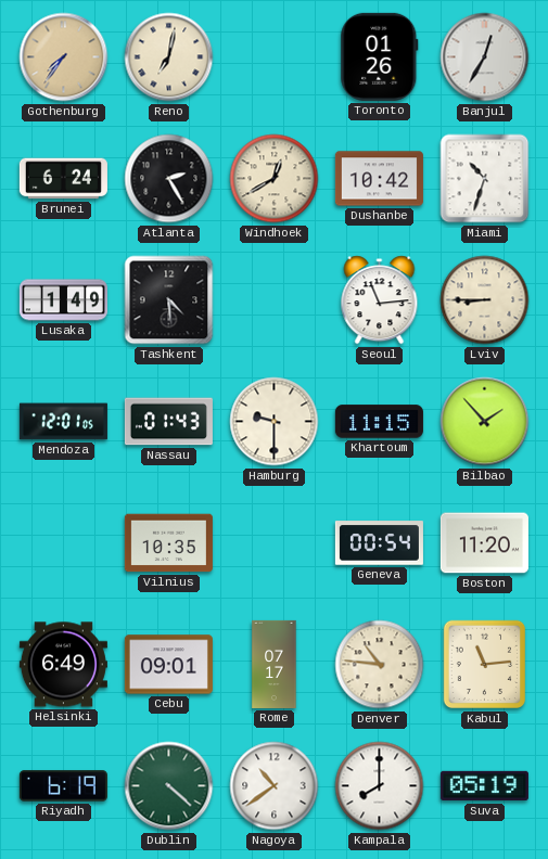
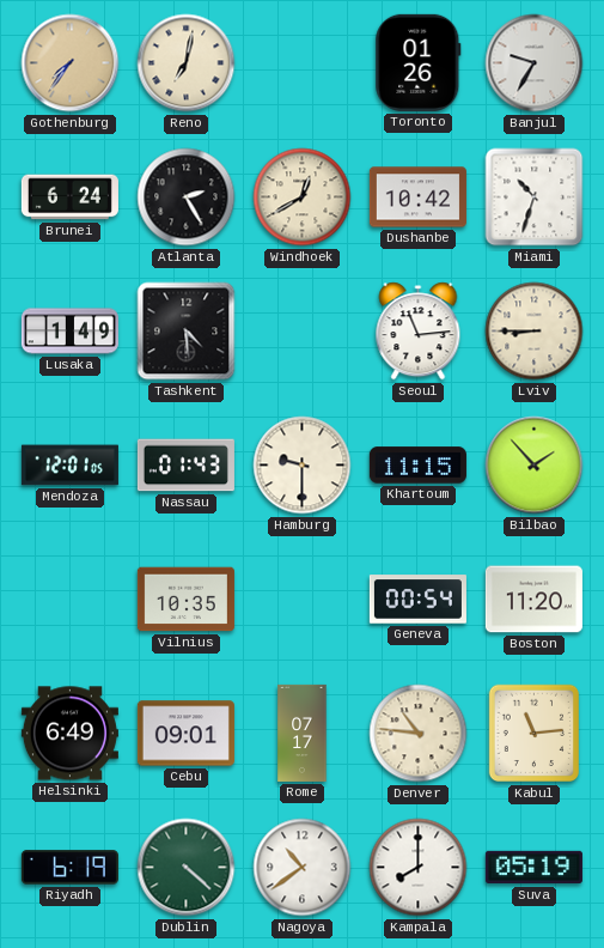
Banjul: 12:35 -> 9:35
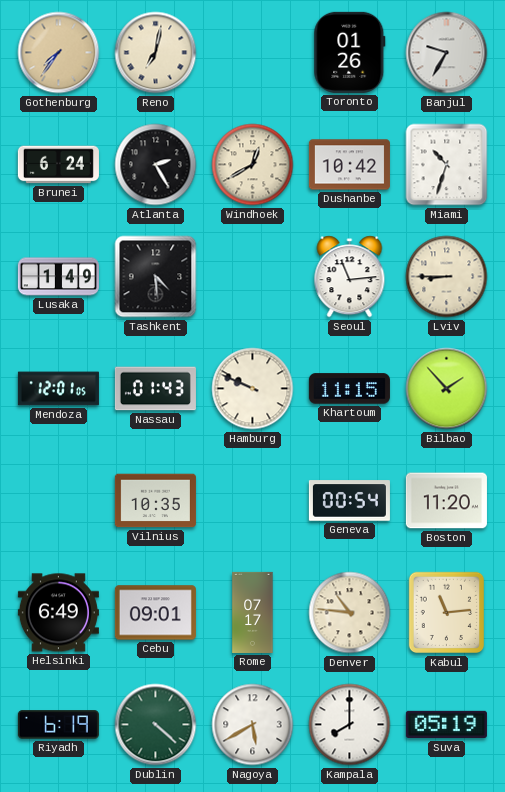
Hamburg: 9:30 -> 9:49
Nagoya: 10:39 -> 5:40
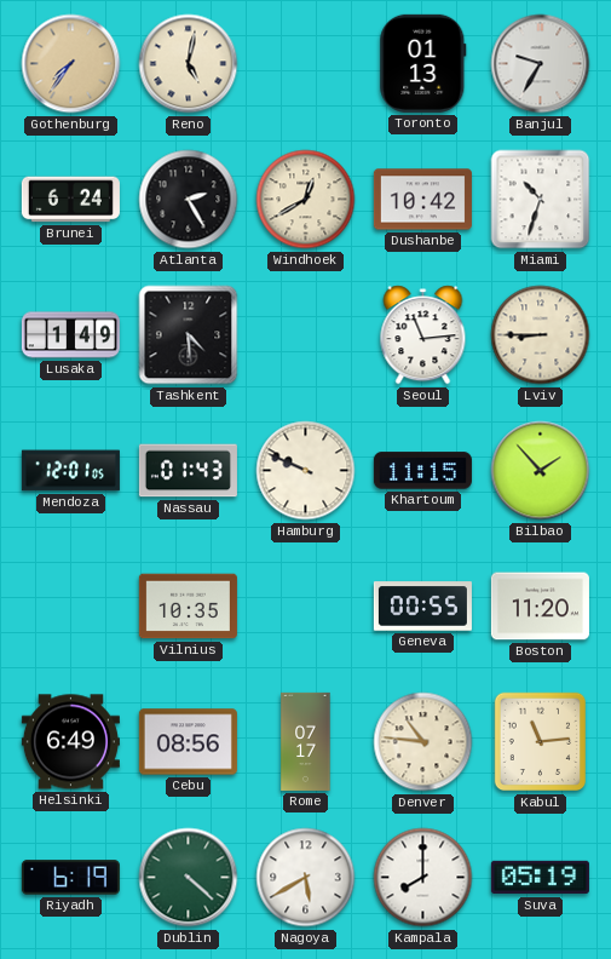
Reno: 7:02 -> 5:02
Toronto: 01:26 -> 01:13
Geneva: 00:54 -> 00:55
Cebu: 09:01 -> 08:56
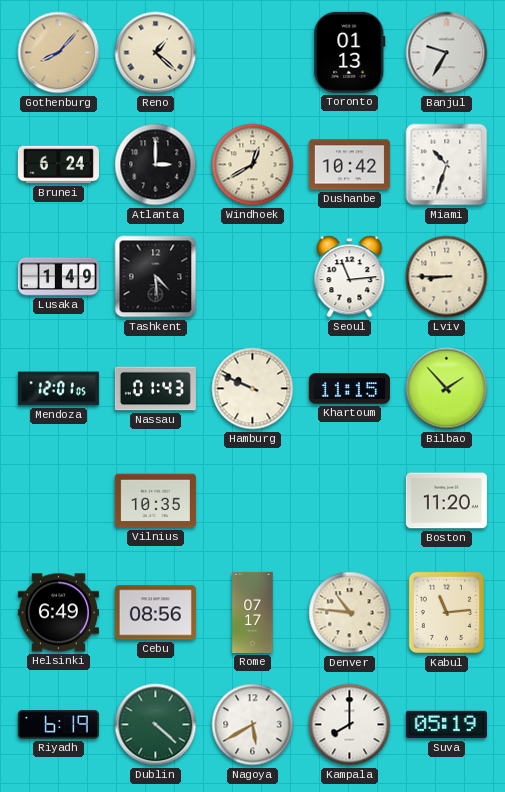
Gothenburg: 7:36 -> 8:07
Reno: 5:02 -> 1:22
Atlanta: 2:25 -> 3:00
Geneva: 00:55 -> none
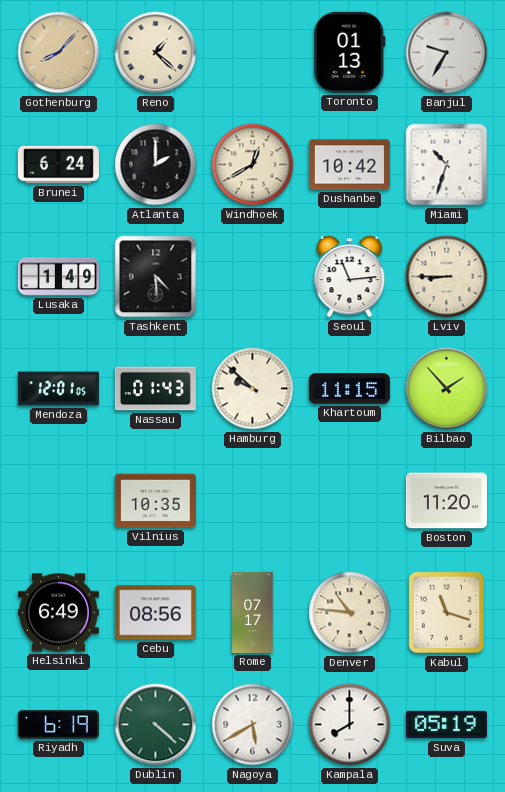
Atlanta: 3:00 -> 2:00
Hamburg: 9:49 -> 9:52
Kabul: 11:14 -> 11:18
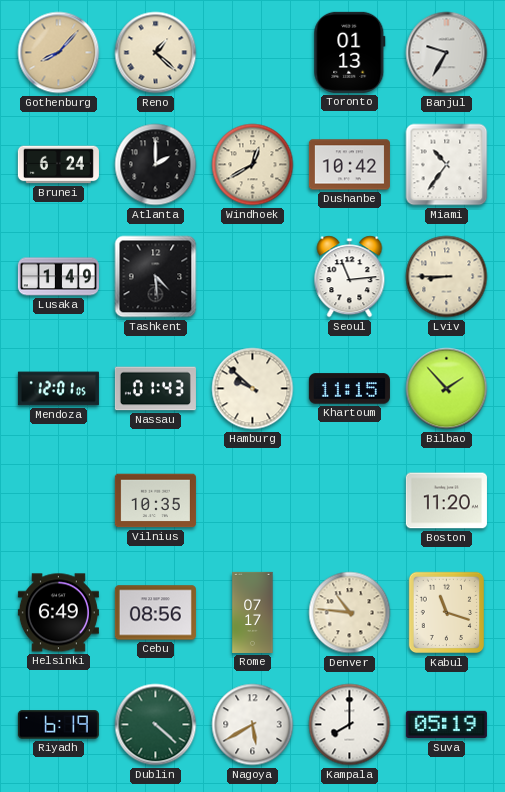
Miami: 10:33 -> 10:36
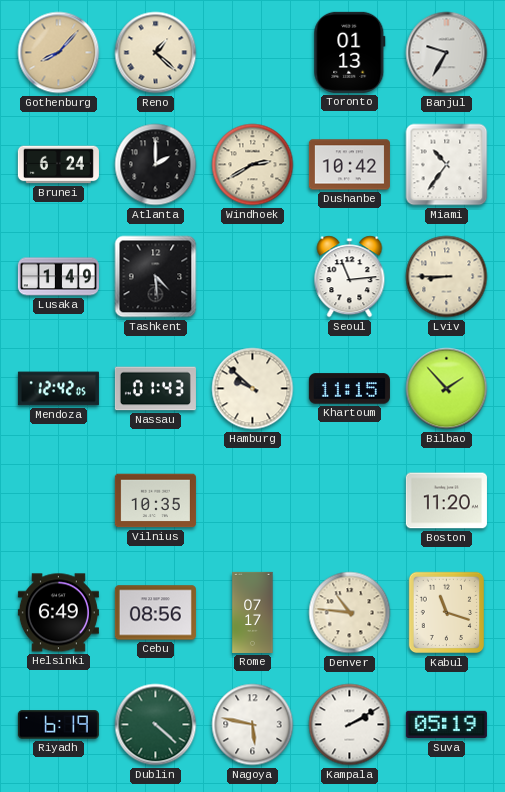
Windhoek: 12:40 -> 2:40
Mendoza: 12:01 -> 12:42
Nagoya: 5:40 -> 5:47
Kampala: 8:00 -> 2:10
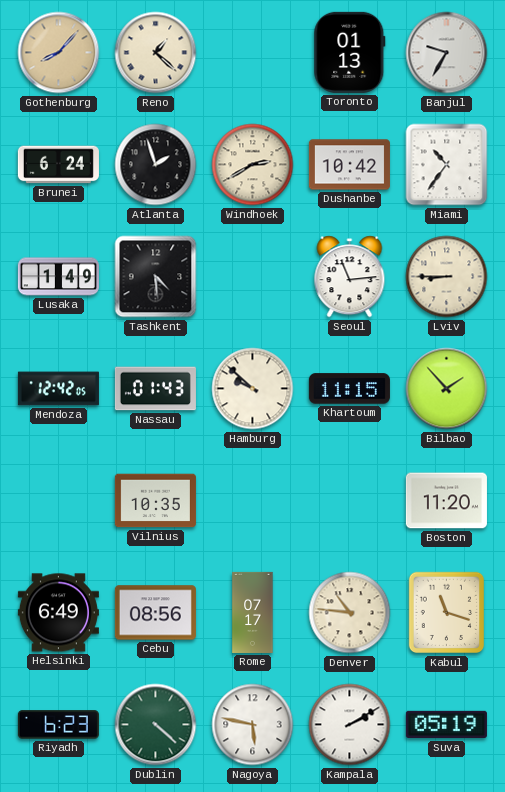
Atlanta: 2:00 -> 1:57
Riyadh: 6:19 -> 6:23
